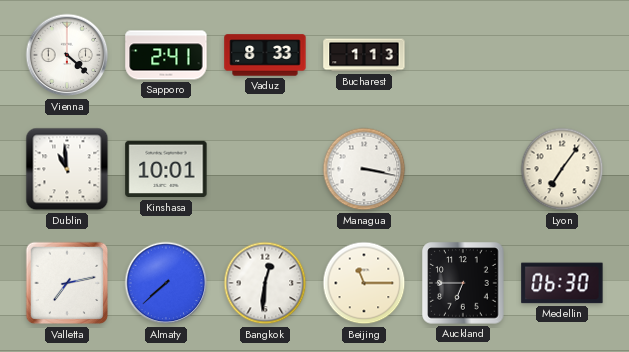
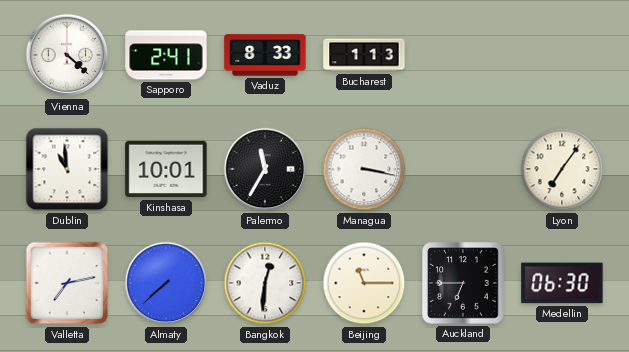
Palermo: none -> 11:35
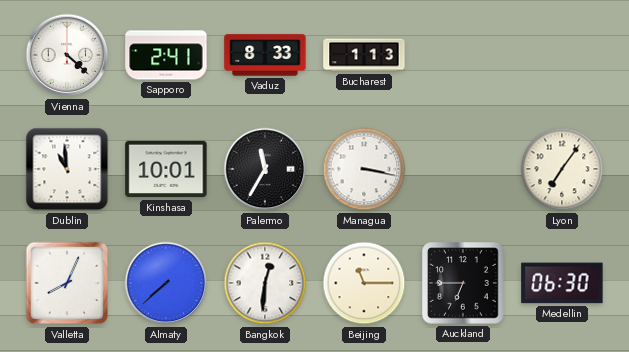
Valletta: 7:13 -> 8:04
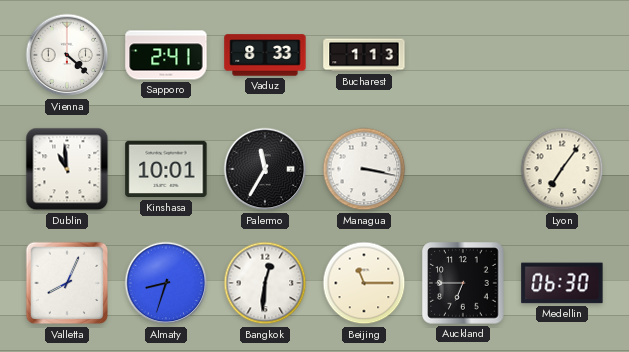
Almaty: 7:38 -> 8:33
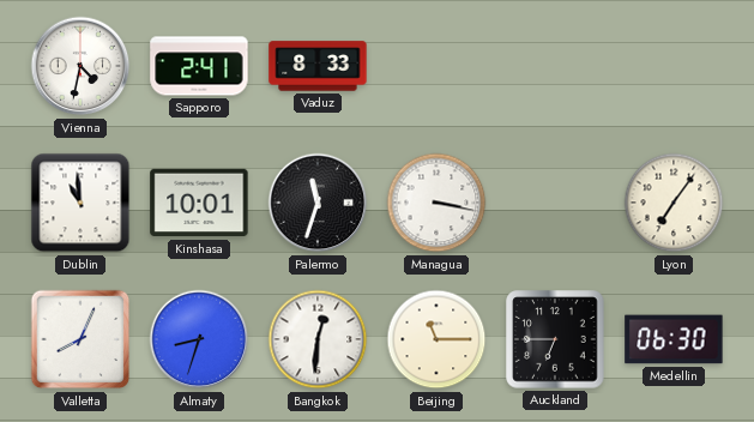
Vienna: 4:22 -> 4:32
Bucharest: 1:13 -> none
Palermo: 11:35 -> 11:33
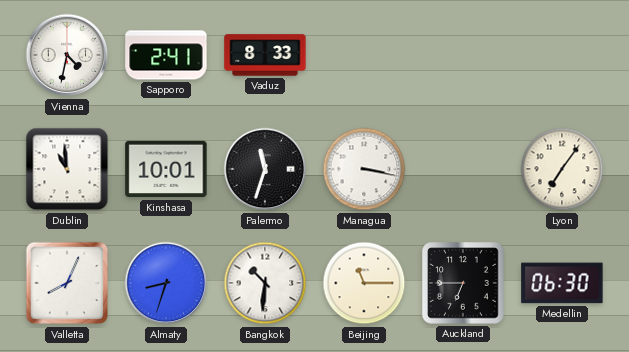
Bangkok: 12:31 -> 10:31
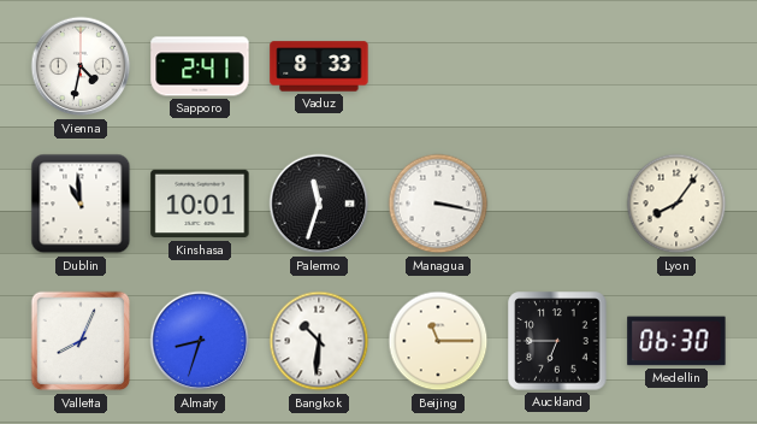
Lyon: 7:06 -> 8:06
